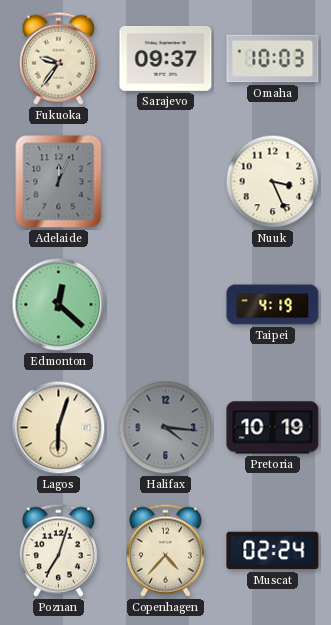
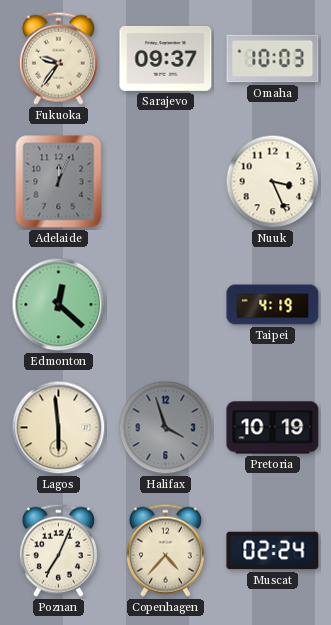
Lagos: 6:03 -> 5:59
Halifax: 4:16 -> 3:57
Poznan: 7:03 -> 7:04
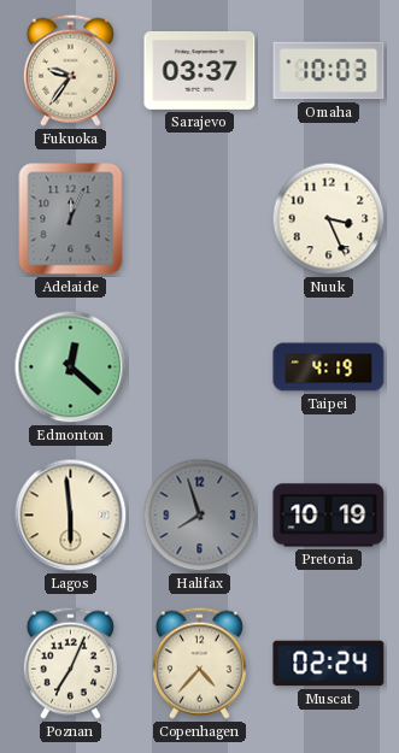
Sarajevo: 09:37 -> 03:37
Halifax: 3:57 -> 7:57
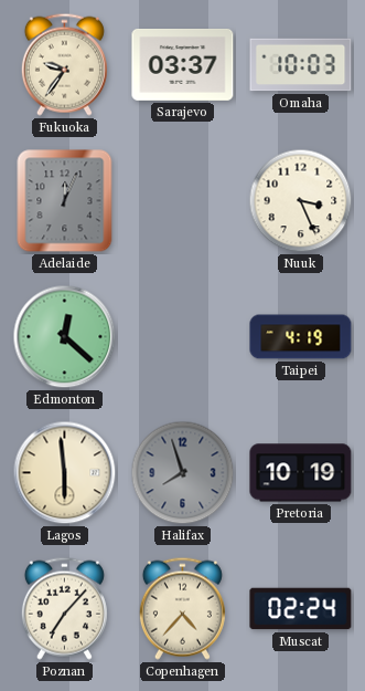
Poznan: 7:04 -> 7:07
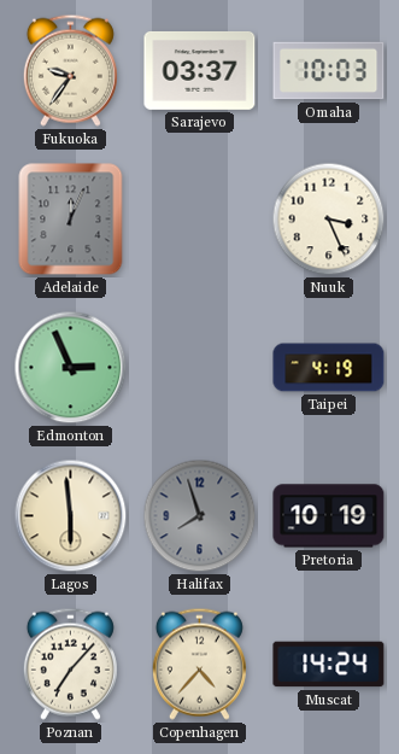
Edmonton: 12:22 -> 2:56
Muscat: 02:24 -> 14:24
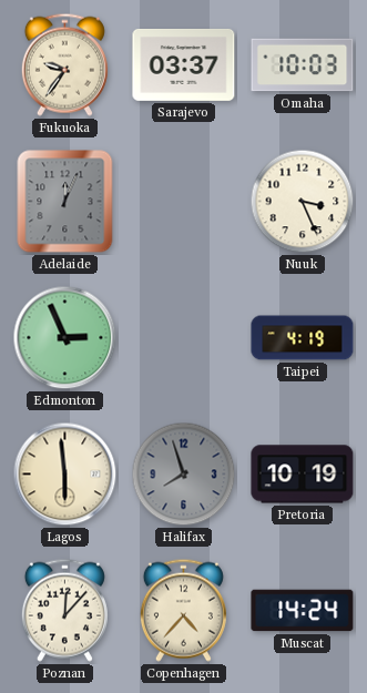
Poznan: 7:07 -> 12:07
